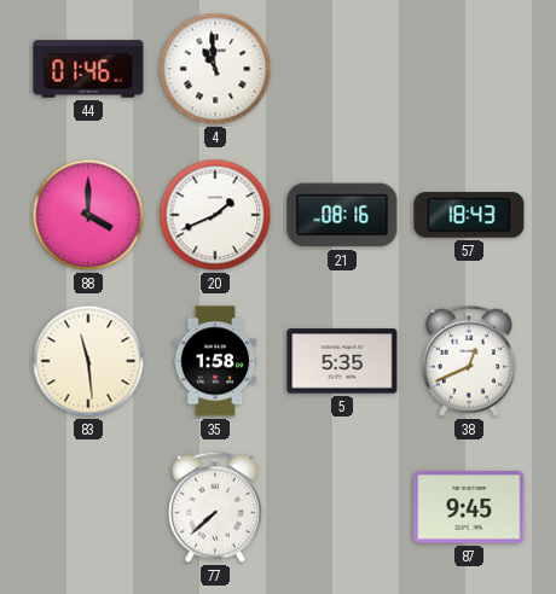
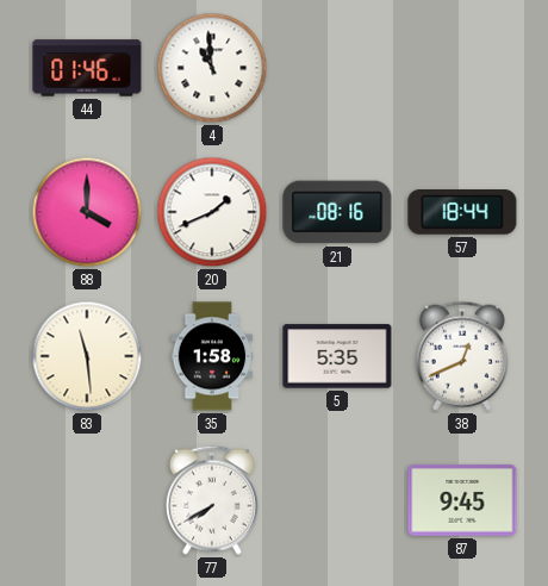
57: 18:43 -> 18:44
77: 7:38 -> 7:40
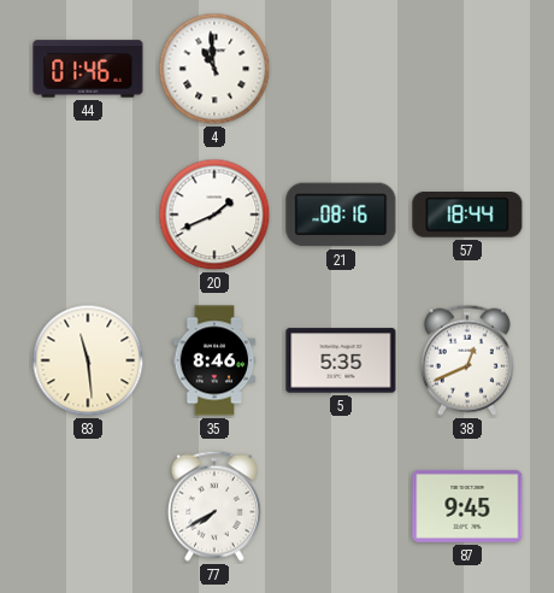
88: 4:00 -> none
35: 1:58 -> 8:46
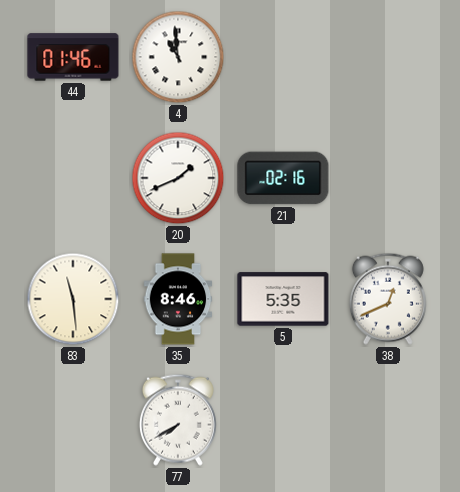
21: 08:16 -> 02:16
57: 18:44 -> none
87: 9:45 -> none
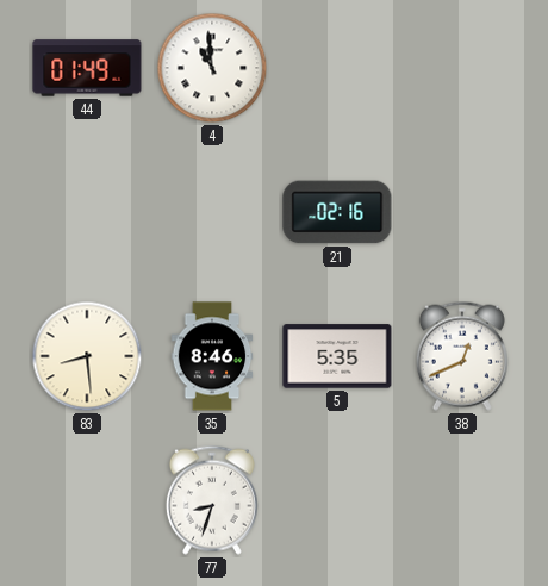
44: 01:46 -> 01:49
20: 1:41 -> none
83: 11:29 -> 8:29
77: 7:40 -> 8:33
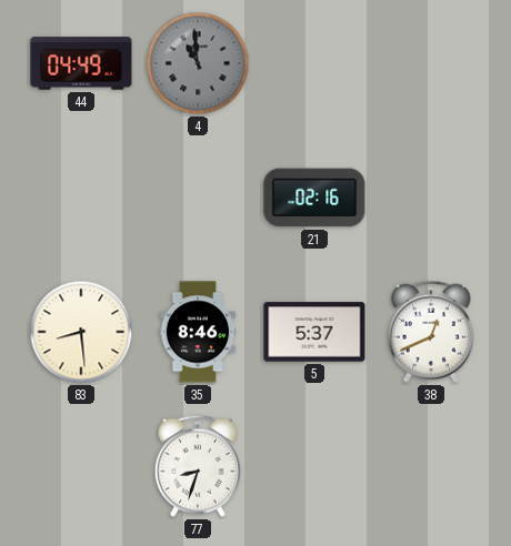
44: 01:49 -> 04:49
4 dial: white -> grey
5: 5:35 -> 5:37
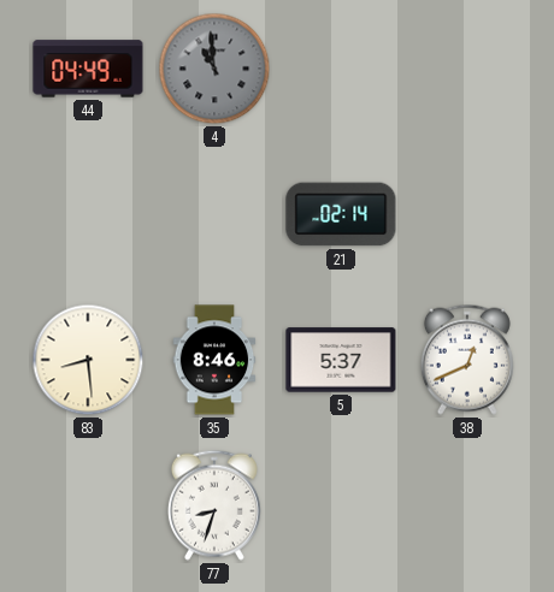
21: 02:16 -> 02:14
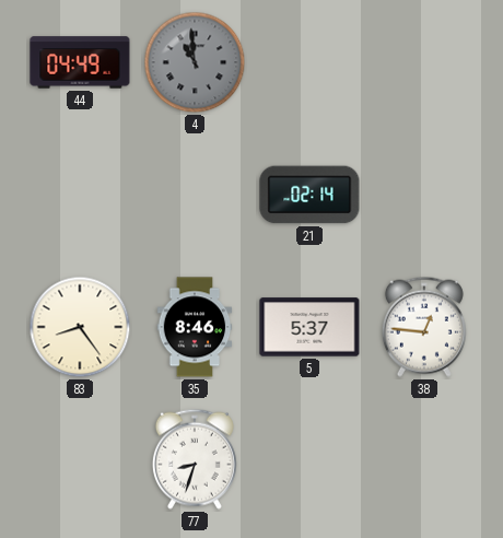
83: 8:29 -> 8:24
38: 12:41 -> 12:46
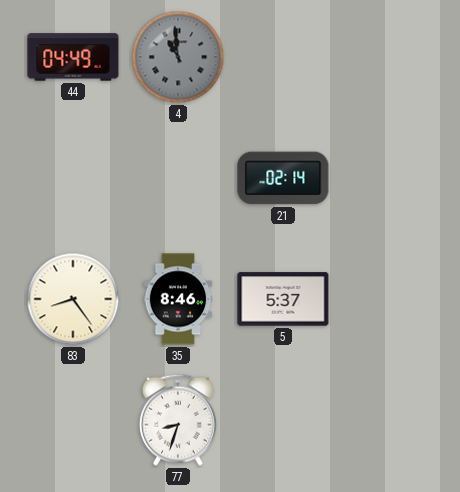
38: 12:46 -> none
